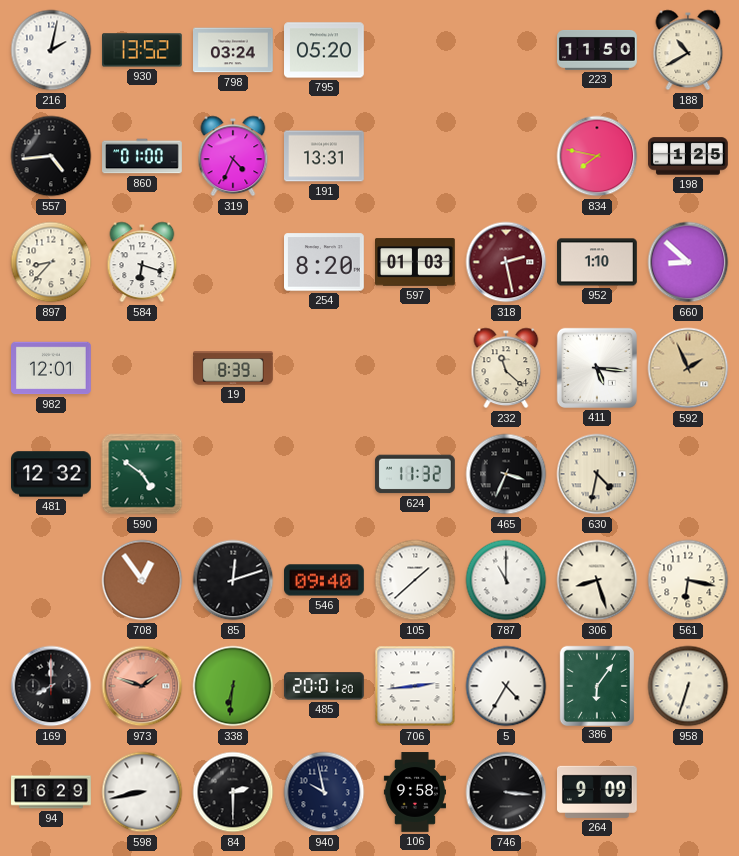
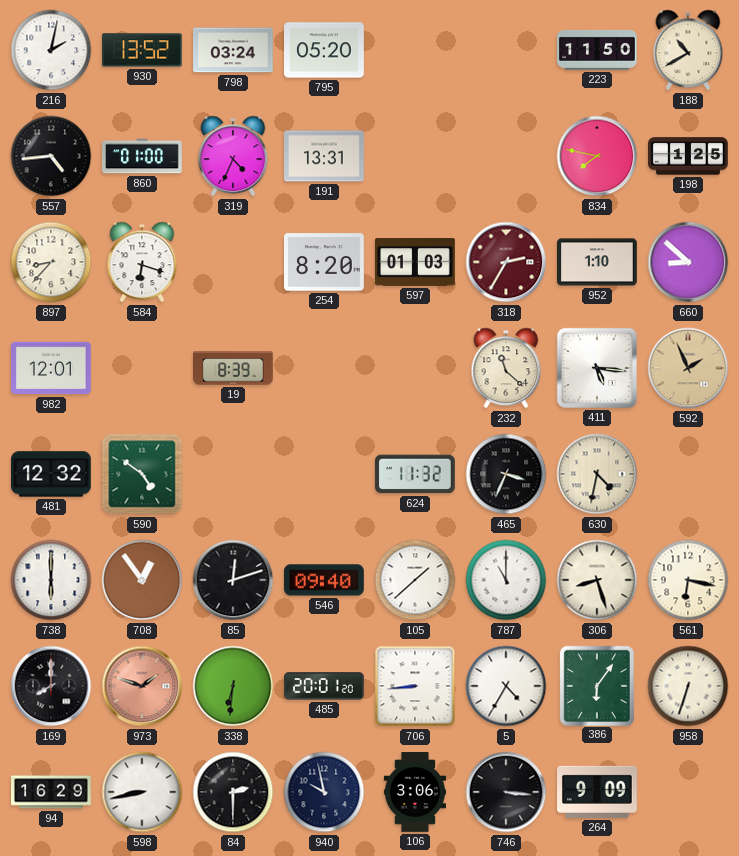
318: 2:28 -> 2:35
738: none -> 6:00
706: 2:44 -> 8:44
106: 9:58 -> 3:06
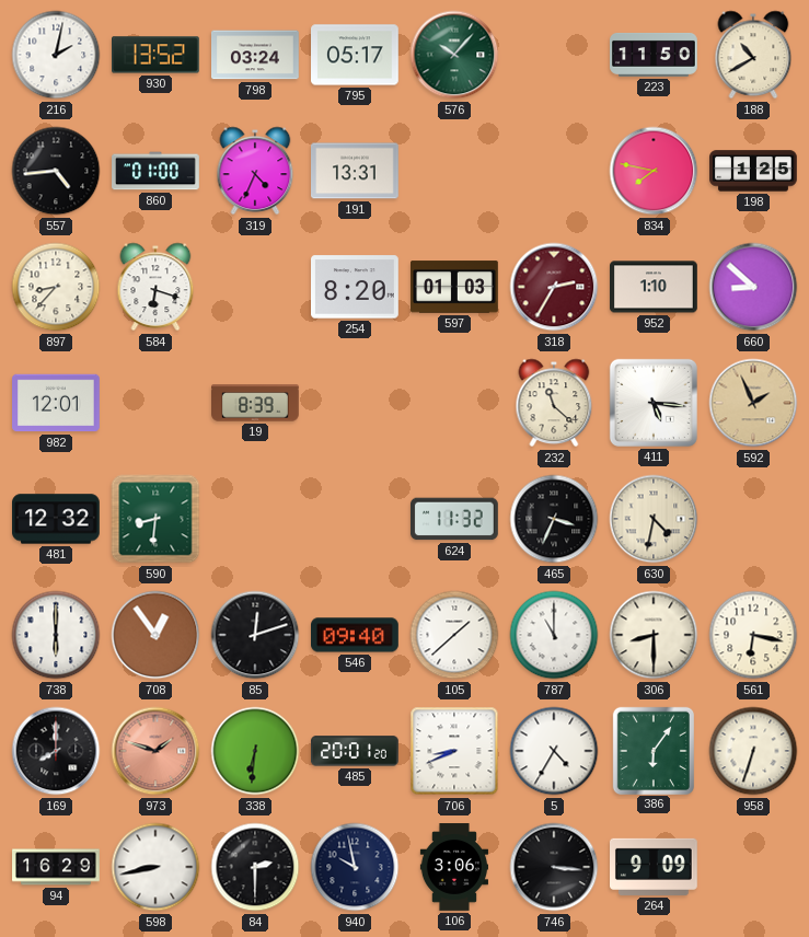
795: 05:20 -> 05:17
576: none -> 10:07
590: 4:51 -> 8:31
306: 8:27 -> 8:30
706: 8:44 -> 8:41
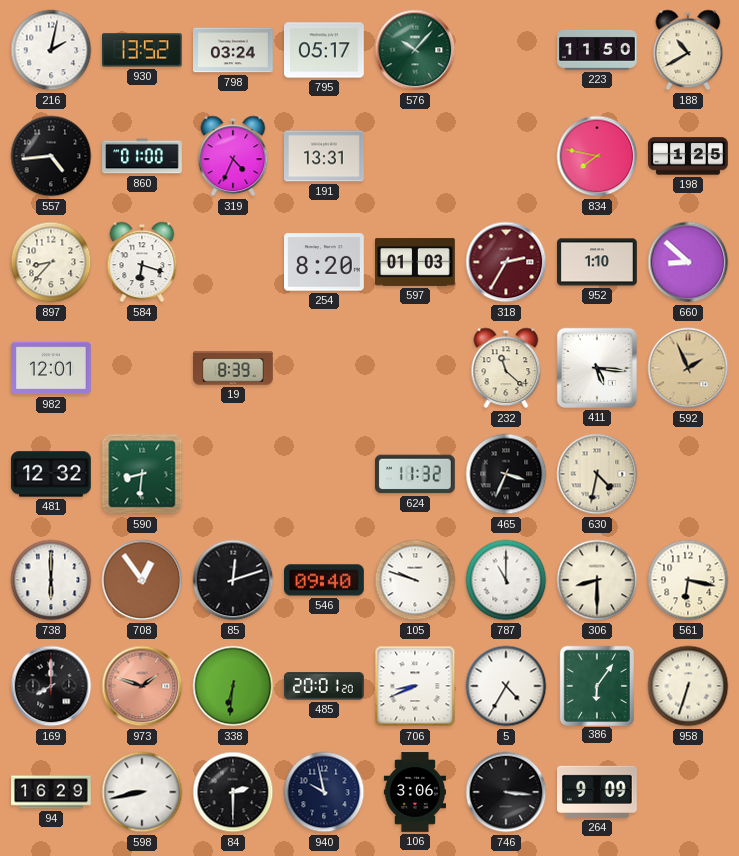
105: 1:38 -> 9:48
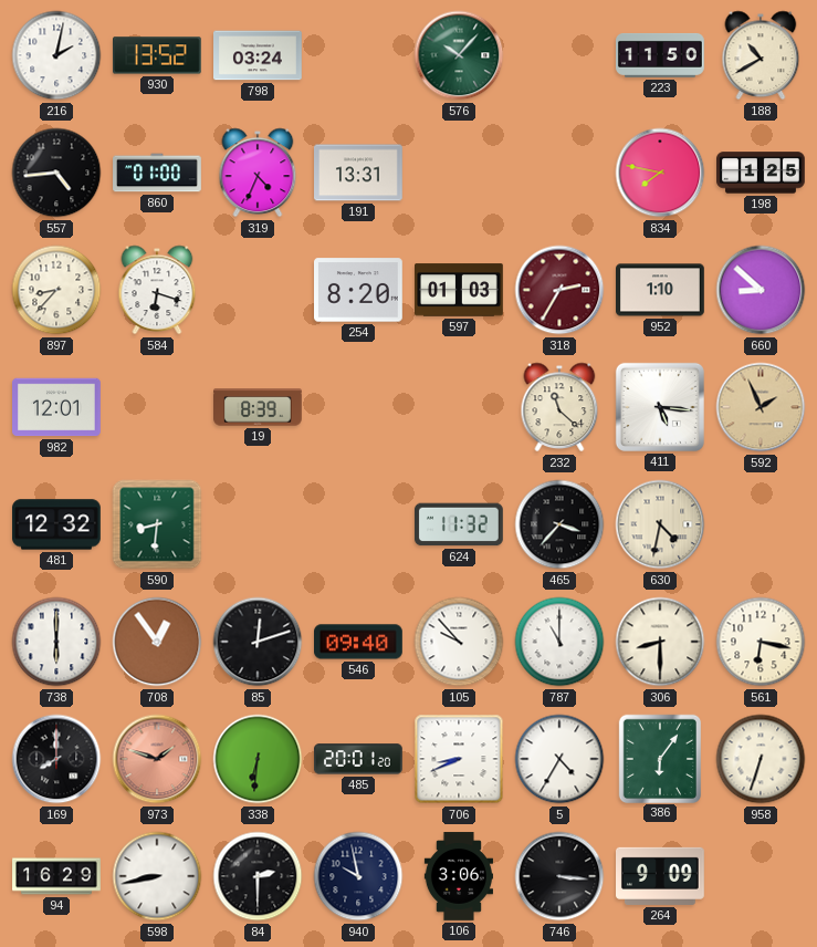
795: 05:17 -> none
465: 3:34 -> 3:37
105: 9:48 -> 9:53
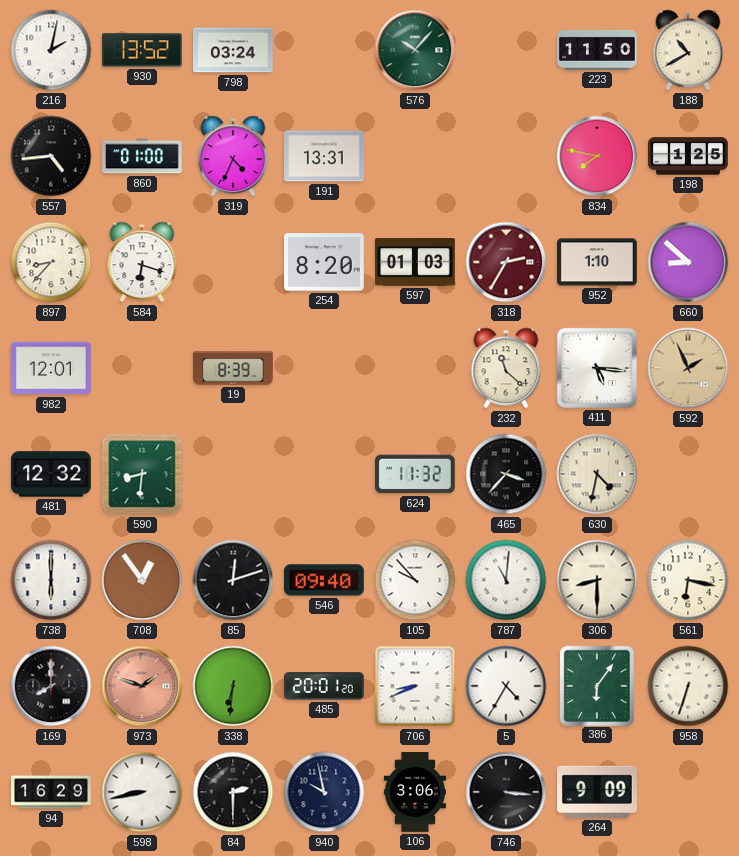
787: 11:00 -> 11:01
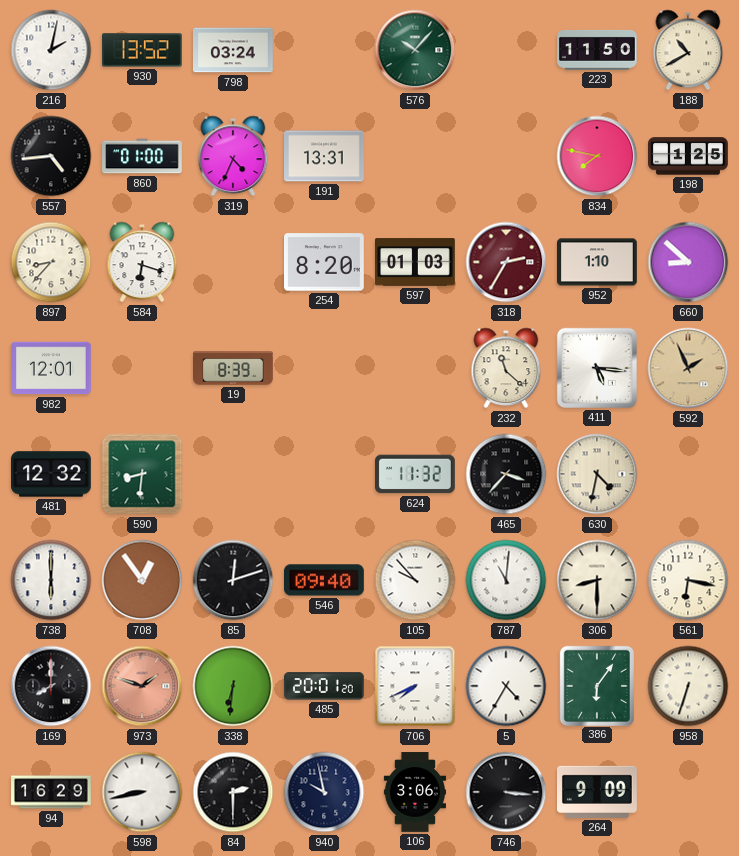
706: 8:41 -> 7:41
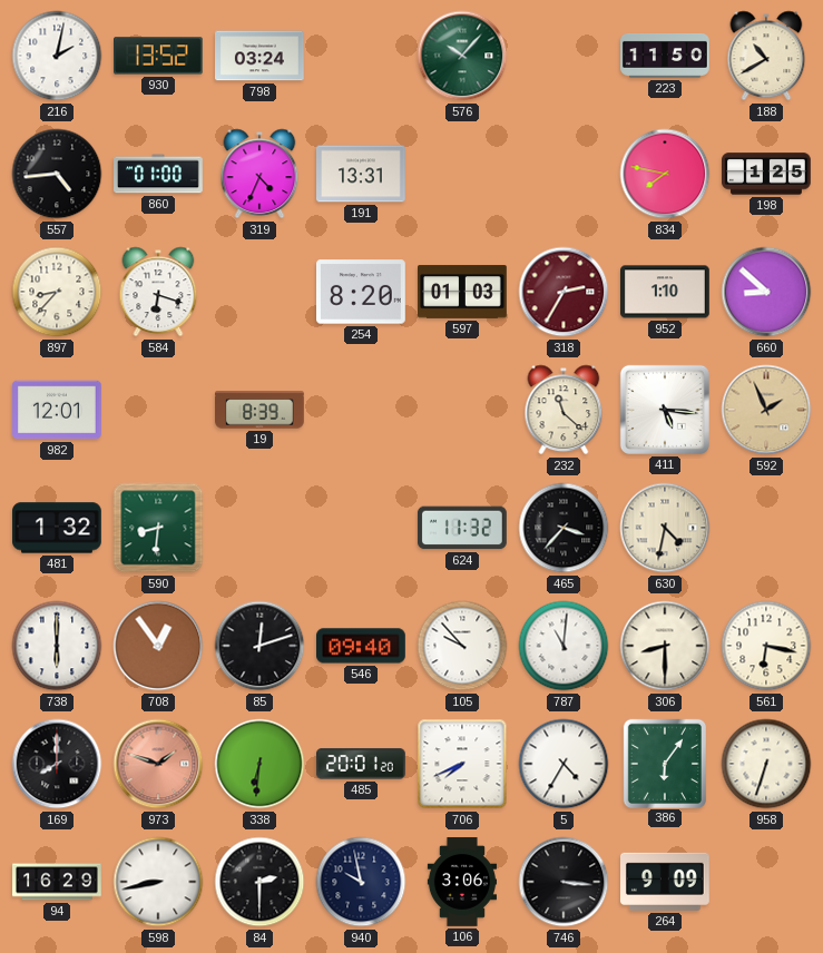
481: 12:32 -> 1:32
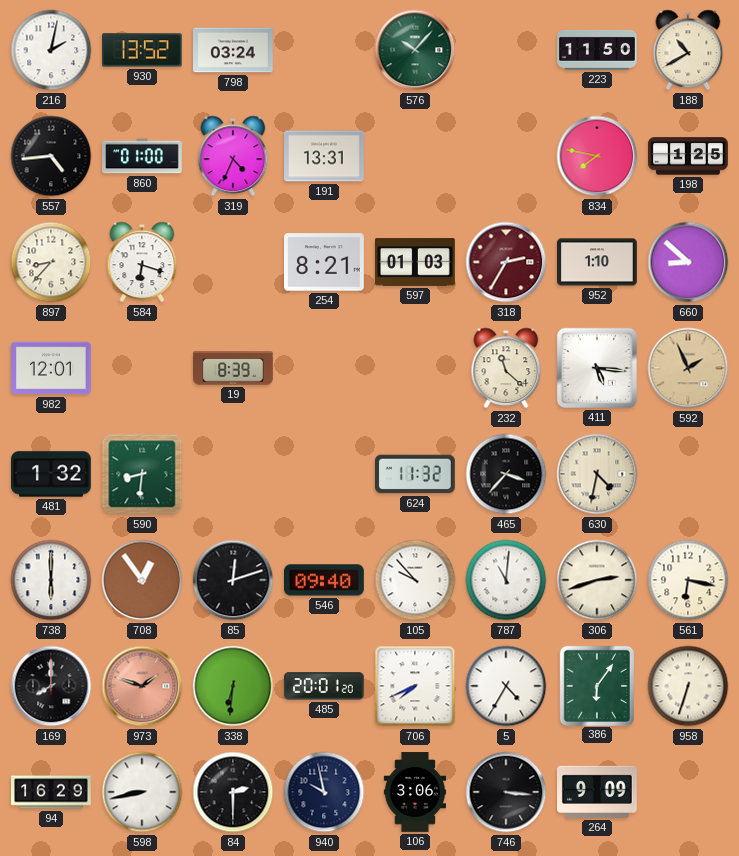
254: 8:20 -> 8:21
306: 8:30 -> 2:42
